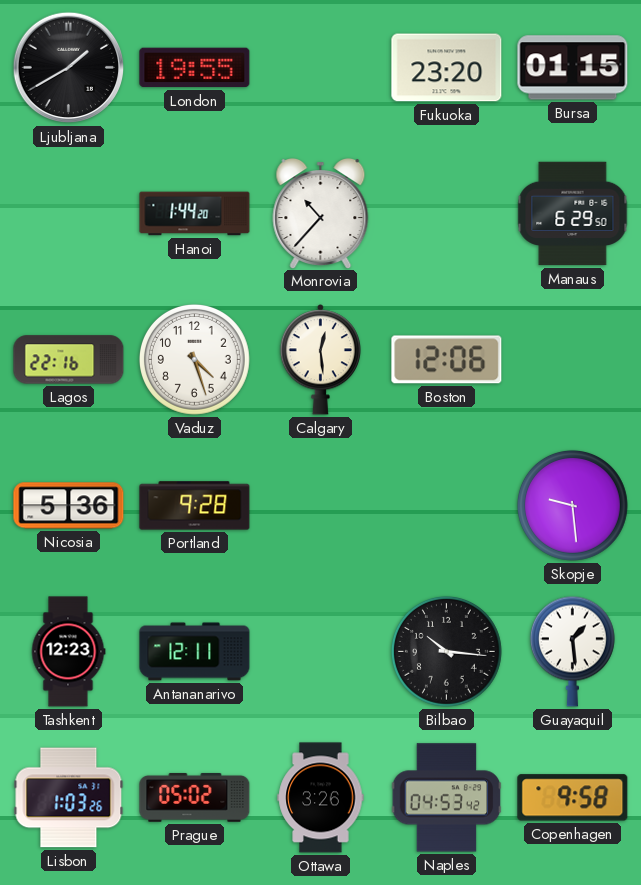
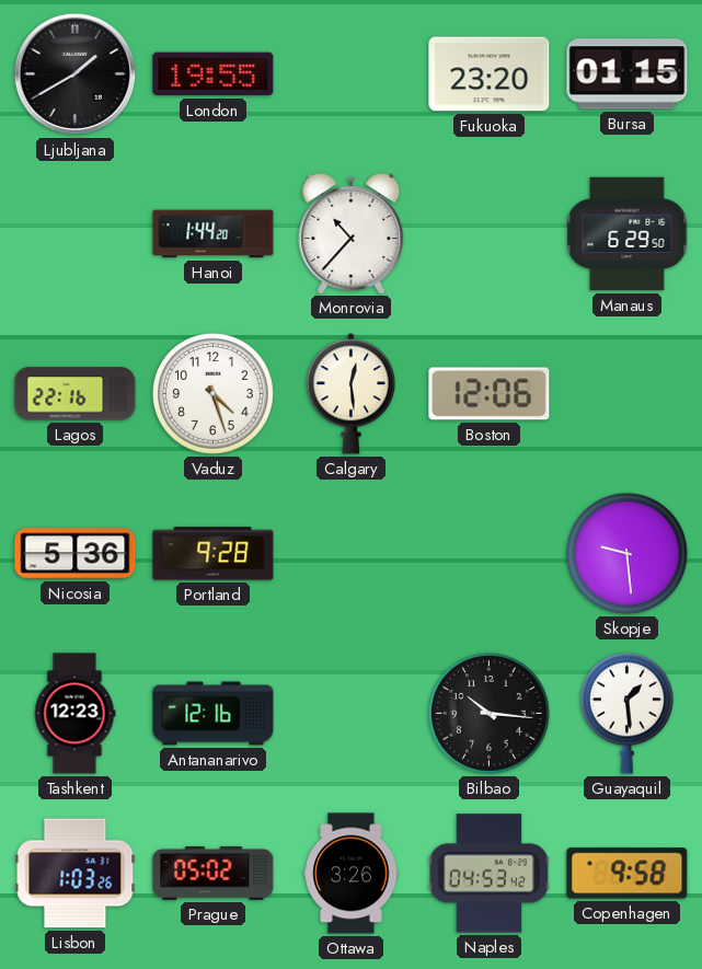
Antananarivo: 12:11 -> 12:16
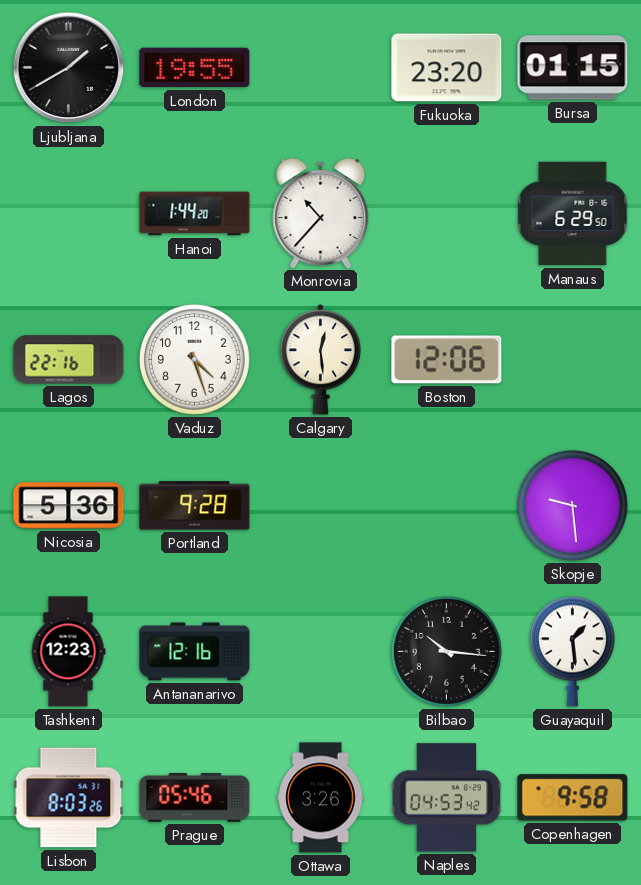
Lisbon: 1:03 -> 8:03
Prague: 05:02 -> 05:46
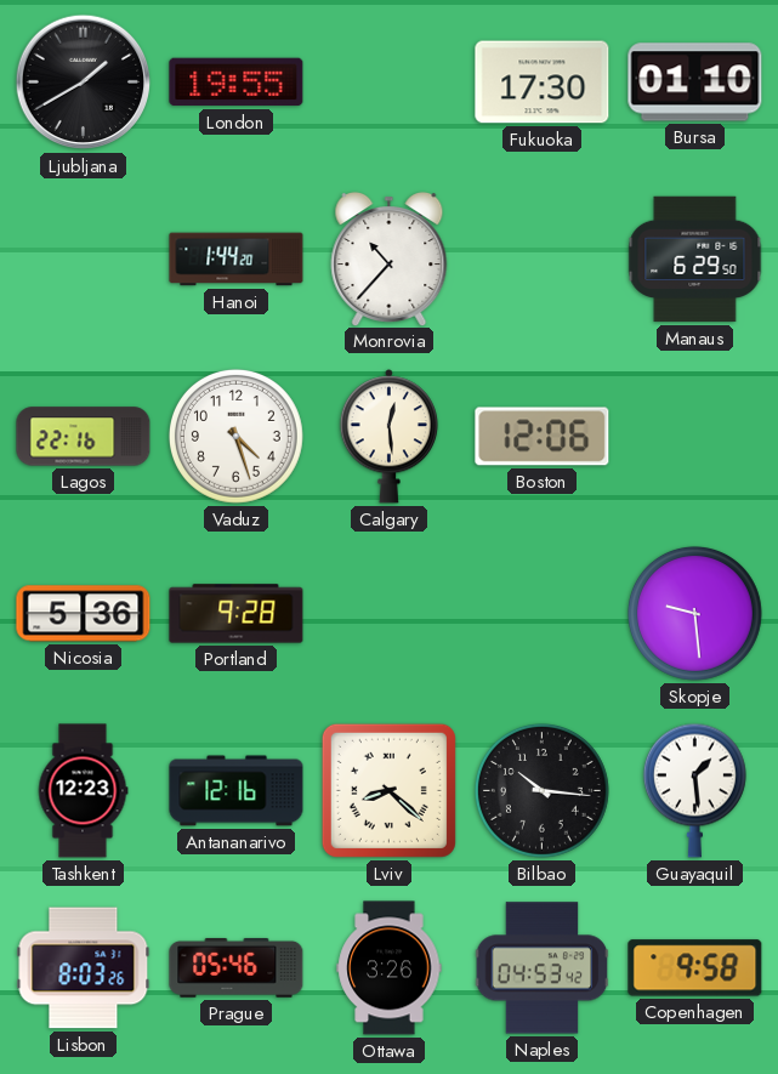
Fukuoka: 23:20 -> 17:30
Bursa: 01:15 -> 01:10
Lviv: none -> 8:22
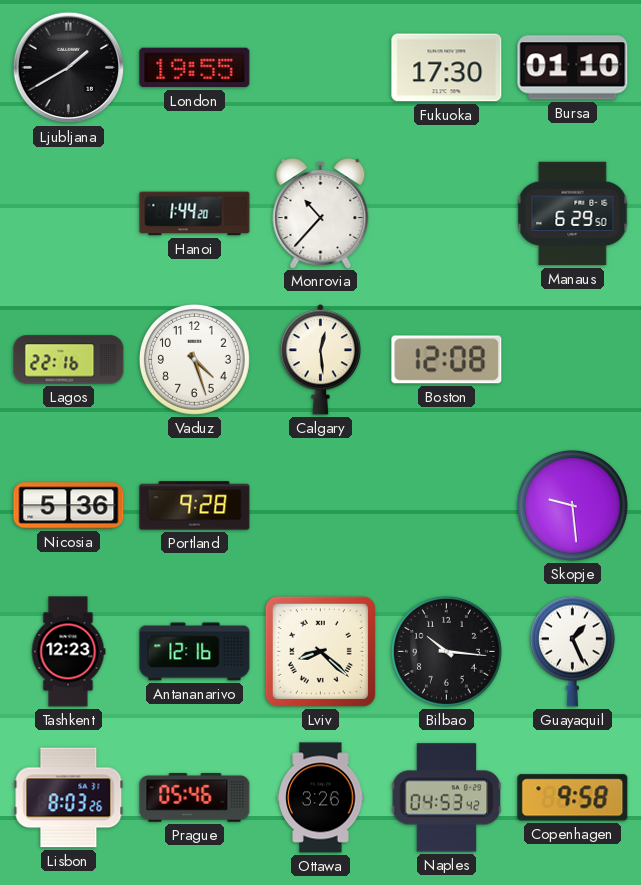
Boston: 12:06 -> 12:08
Guayaquil: 1:29 -> 1:26
